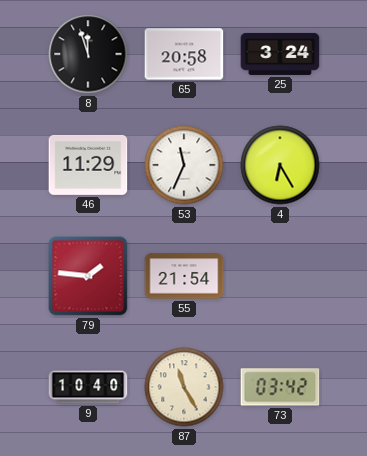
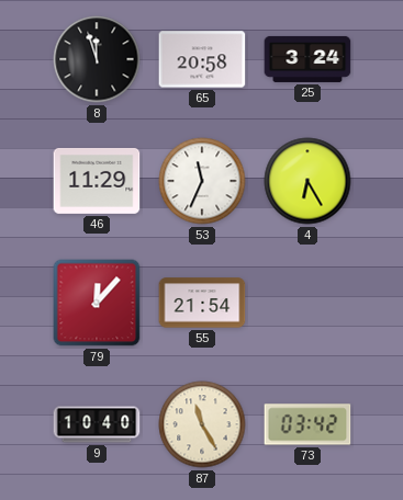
79: 1:46 -> 12:07
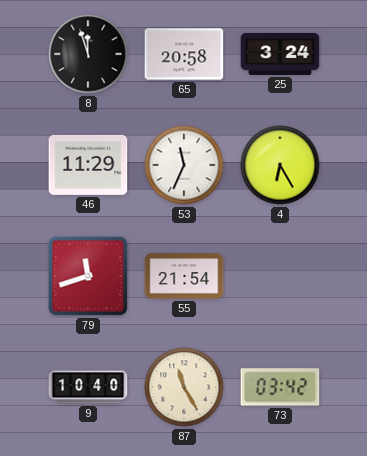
79: 12:07 -> 11:42
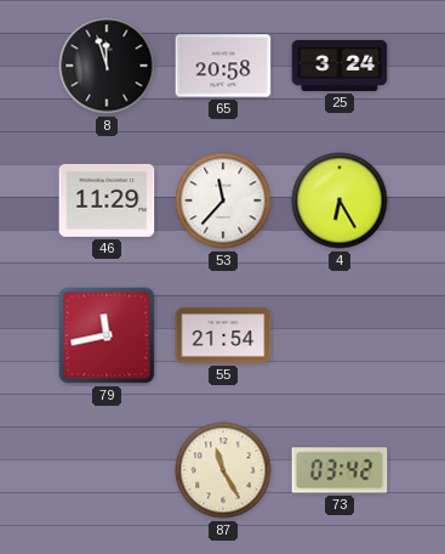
53: 11:34 -> 11:37
79: 11:42 -> 11:43
9: 10:40 -> none
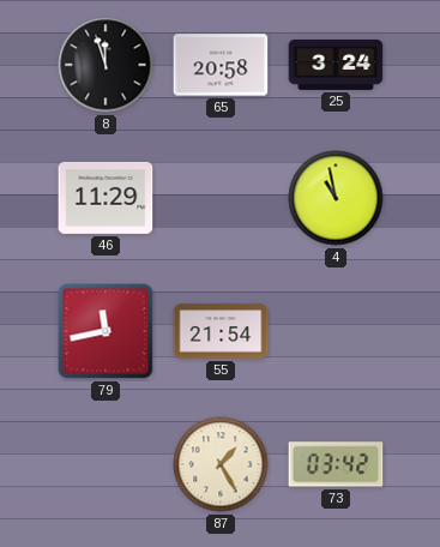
53: 11:37 -> none
4: 6:25 -> 10:58
87: 11:25 -> 1:25
